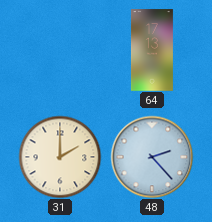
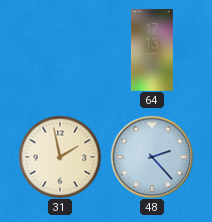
31: 2:00 -> 1:58
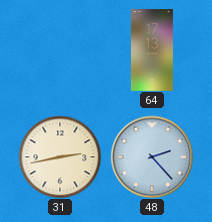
31: 1:58 -> 2:43
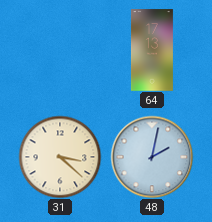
31: 2:43 -> 3:22
48: 2:23 -> 2:02
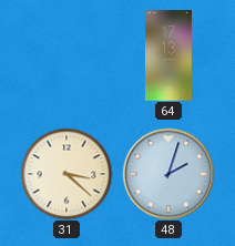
48: 2:02 -> 2:03
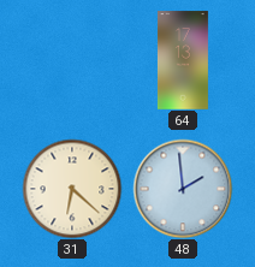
31: 3:22 -> 6:22
48: 2:03 -> 1:59
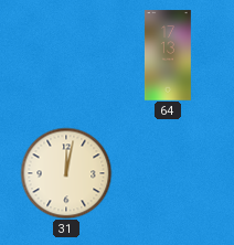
31: 6:22 -> 12:02
48: 1:59 -> none
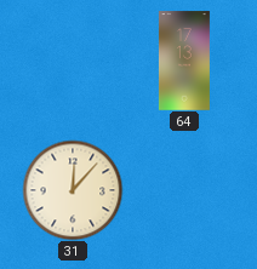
31: 12:02 -> 12:07
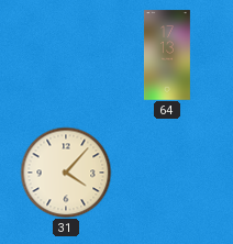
31: 12:07 -> 4:07
